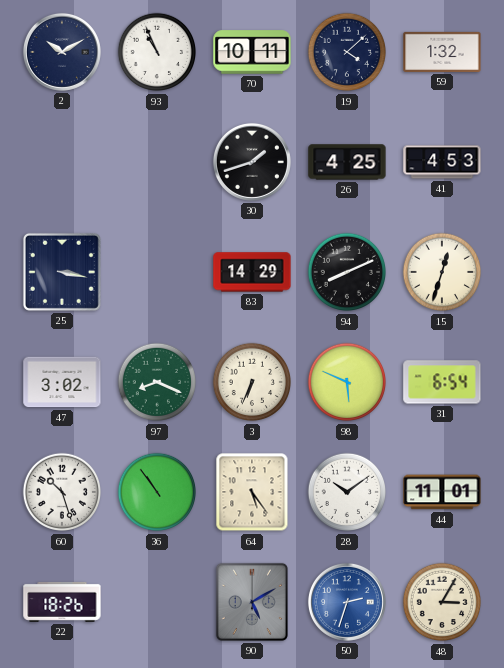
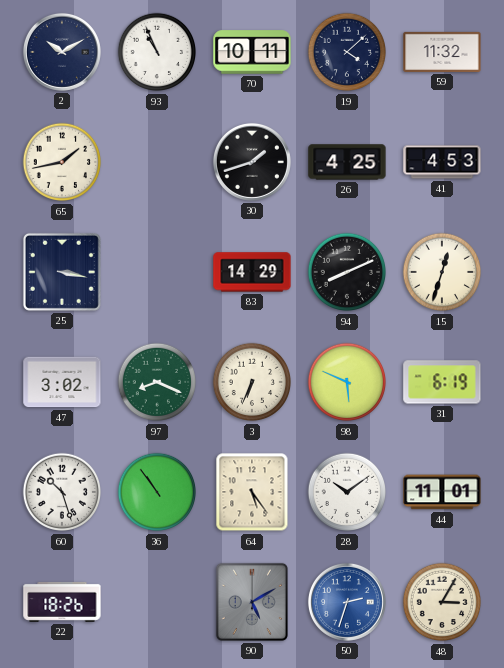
59: 1:32 -> 11:32
65: none -> 1:43
31: 6:54 -> 6:19
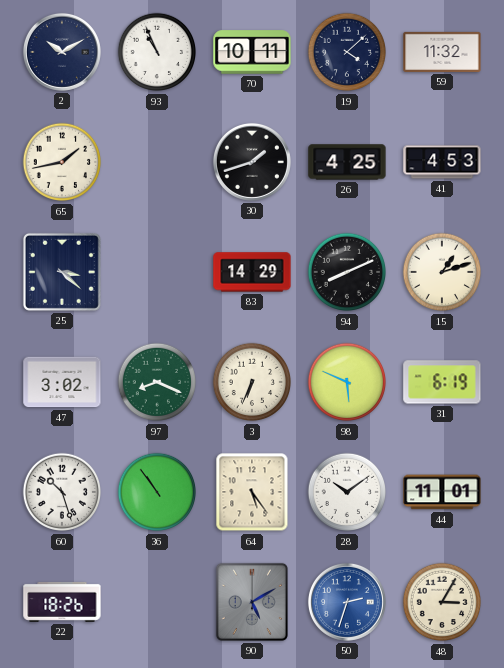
25: 3:17 -> 3:22
15: 12:33 -> 1:12
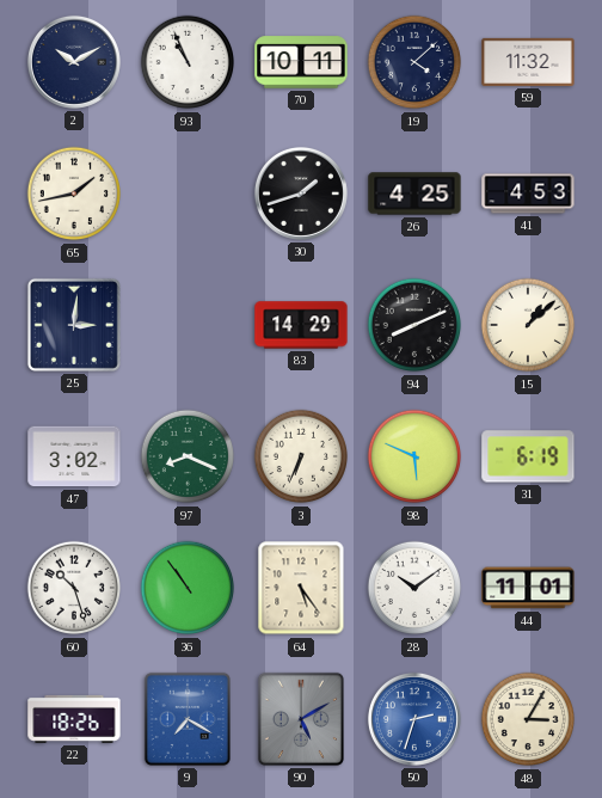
25: 3:22 -> 3:01
15: 1:12 -> 1:08
9: none -> 7:20
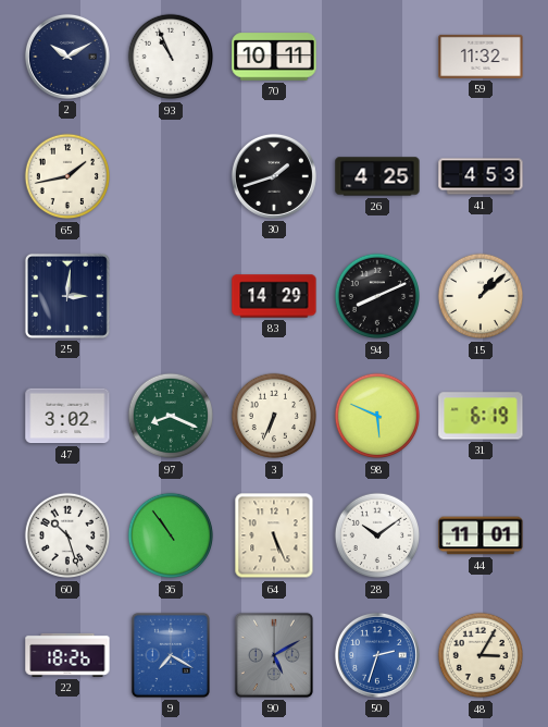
19: 4:08 -> none
64: 5:24 -> 5:26
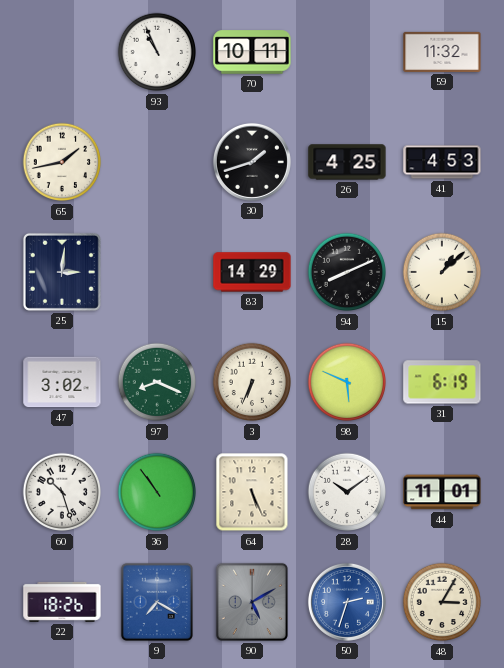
2: 10:10 -> none
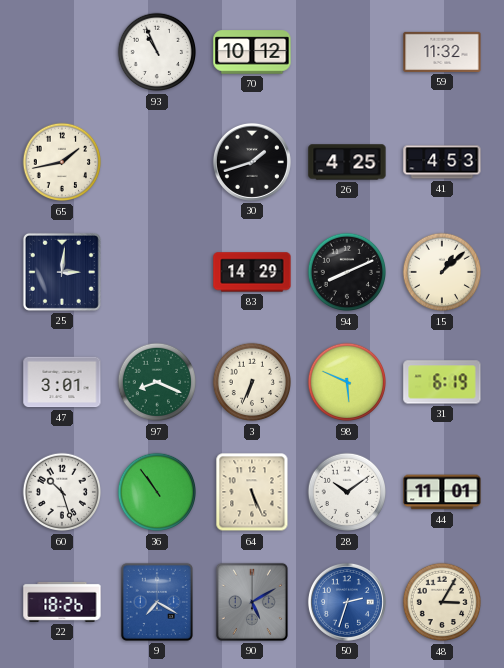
70: 10:11 -> 10:12
47: 3:02 -> 3:01
